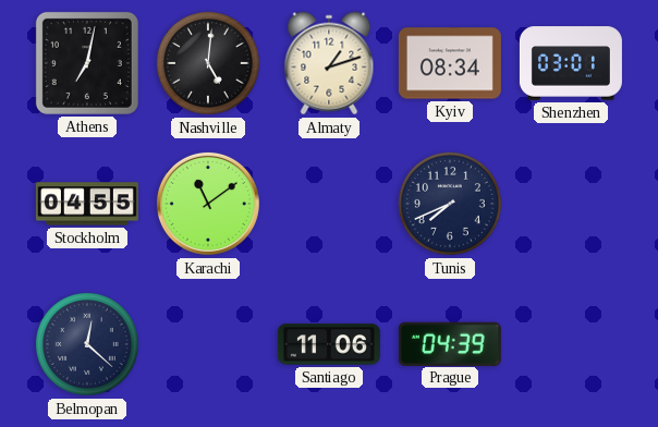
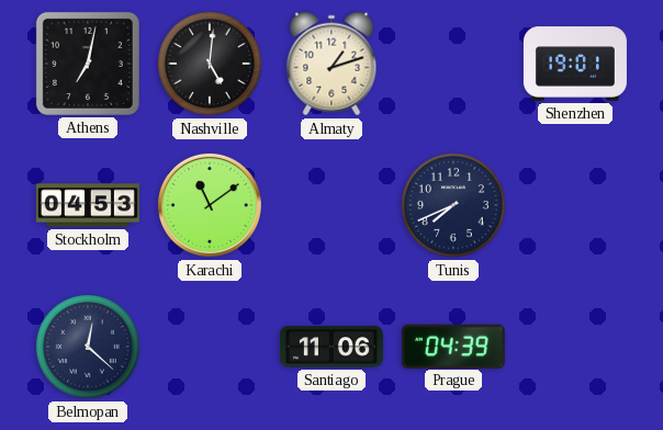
Kyiv: 08:34 -> none
Shenzhen: 03:01 -> 19:01
Stockholm: 04:55 -> 04:53
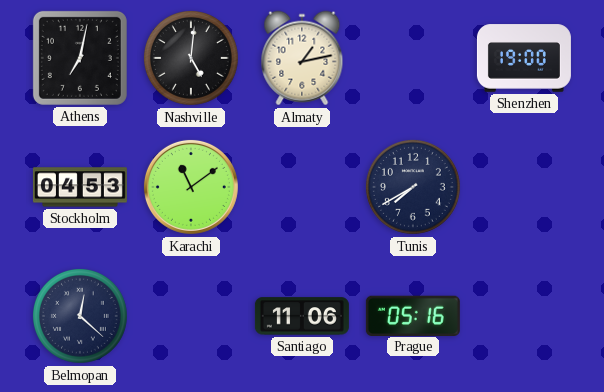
Almaty: 1:12 -> 1:13
Shenzhen: 19:01 -> 19:00
Tunis: 7:41 -> 7:40
Prague: 04:39 -> 05:16
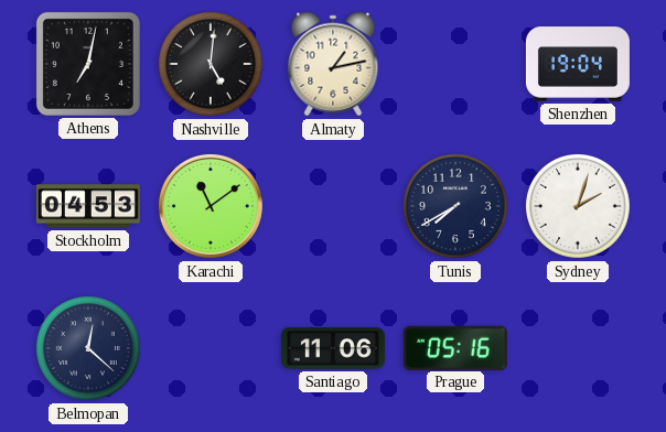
Shenzhen: 19:00 -> 19:04
Sydney: none -> 2:03
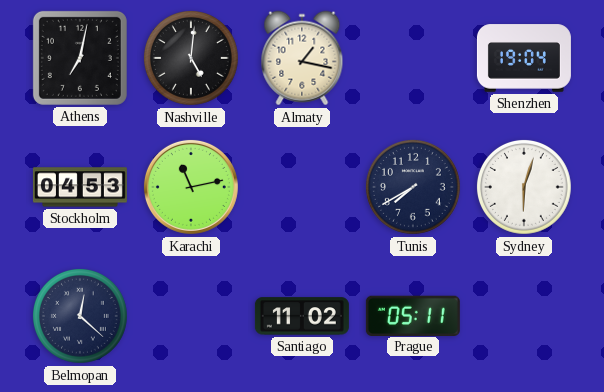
Almaty: 1:13 -> 1:17
Karachi: 11:09 -> 11:13
Sydney: 2:03 -> 6:03
Santiago: 11:06 -> 11:02
Prague: 05:16 -> 05:11
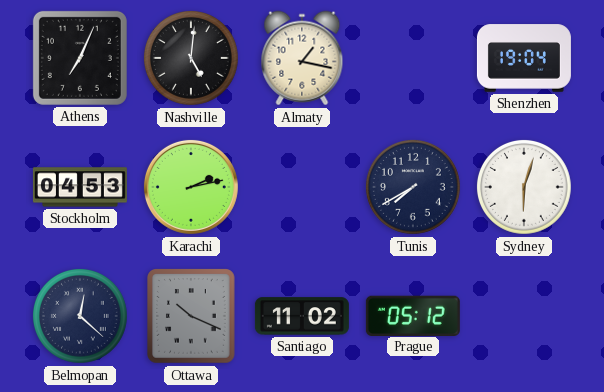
Athens: 7:02 -> 7:04
Karachi: 11:13 -> 2:13
Ottawa: none -> 10:19
Prague: 05:11 -> 05:12
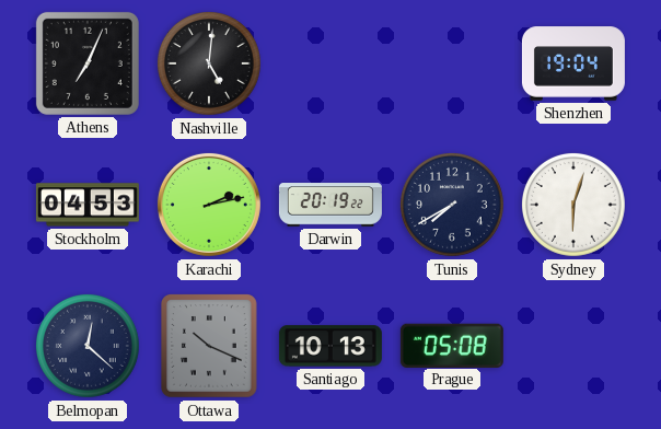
Almaty: 1:17 -> none
Darwin: none -> 20:19
Santiago: 11:02 -> 10:13
Prague: 05:12 -> 05:08
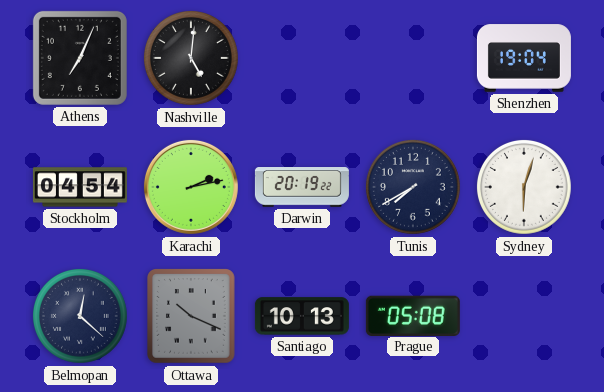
Stockholm: 04:53 -> 04:54
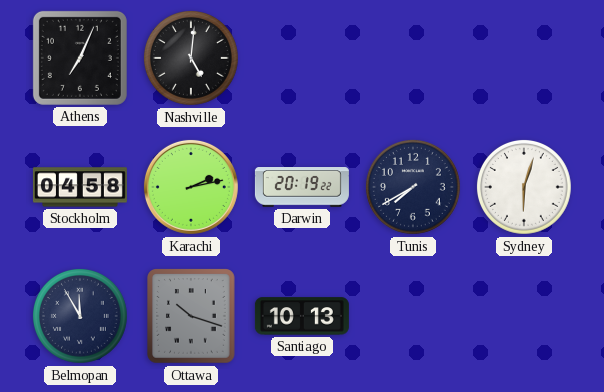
Shenzhen: 19:04 -> none
Stockholm: 04:54 -> 04:58
Belmopan: 12:22 -> 11:55
Ottawa: 10:19 -> 10:18
Prague: 05:08 -> none
